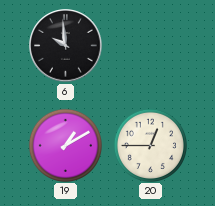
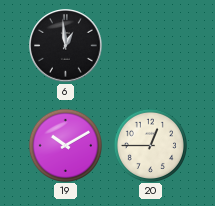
6: 9:59 -> 12:59
19: 1:10 -> 10:10
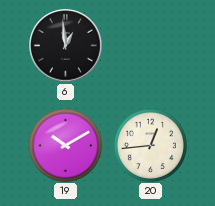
20: 12:45 -> 12:44
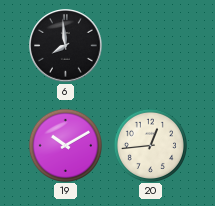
6: 12:59 -> 7:59
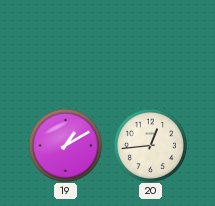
6: 7:59 -> none
19: 10:10 -> 1:10
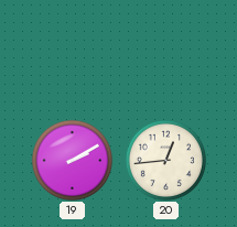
19: 1:10 -> 2:10
